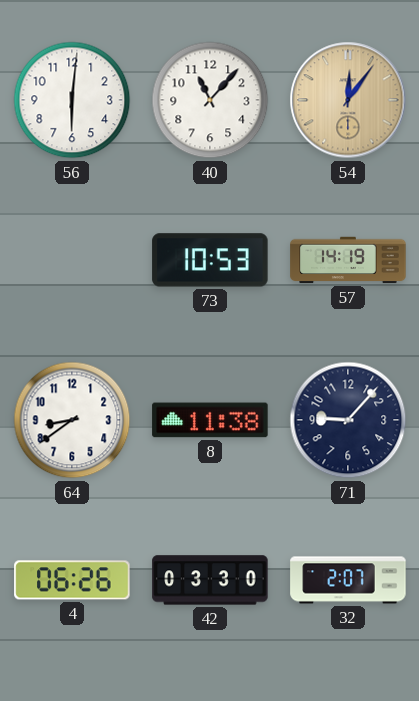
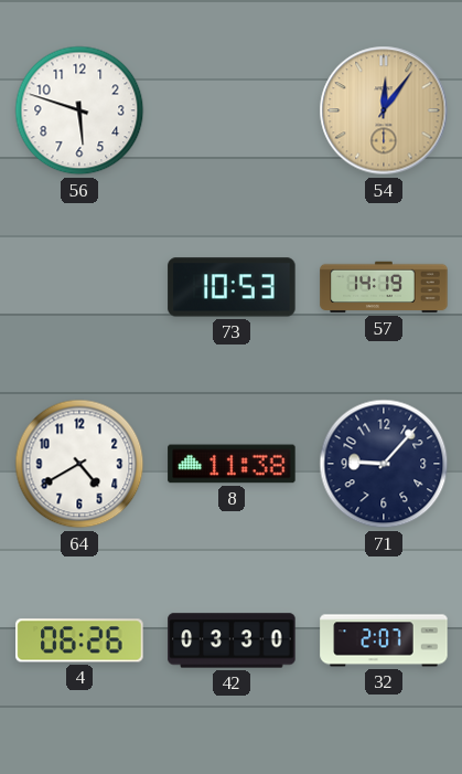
56: 6:01 -> 5:48
40: 11:07 -> none
64: 8:39 -> 4:40
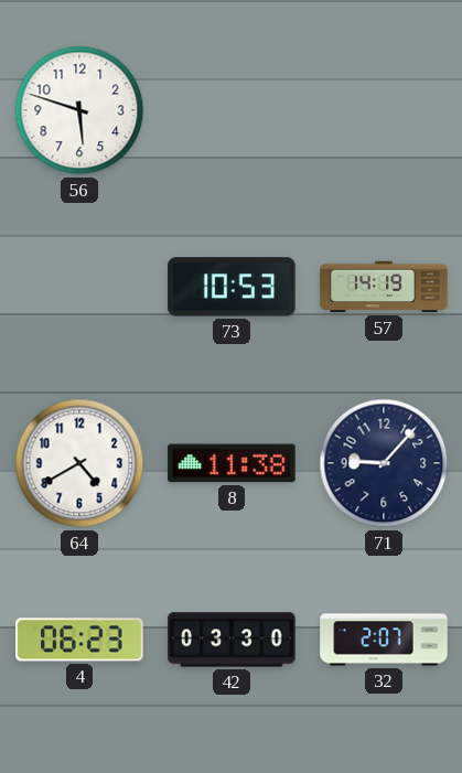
54: 12:06 -> none
4: 06:26 -> 06:23
